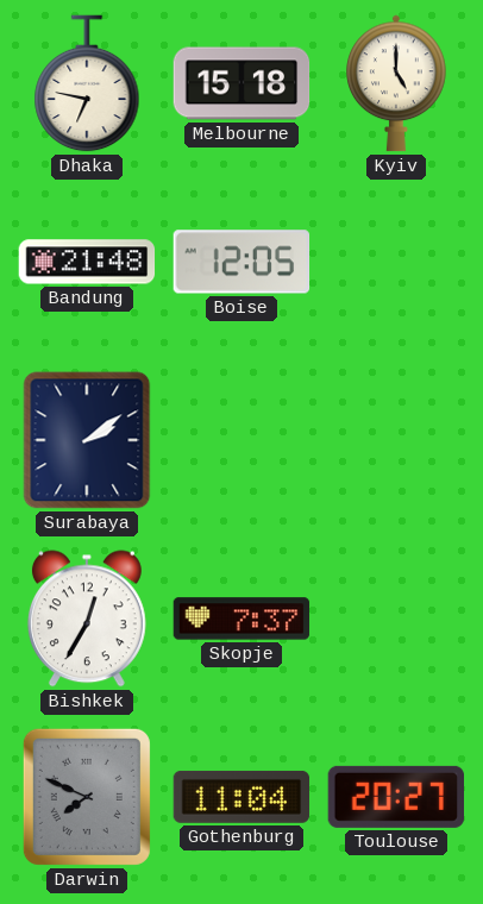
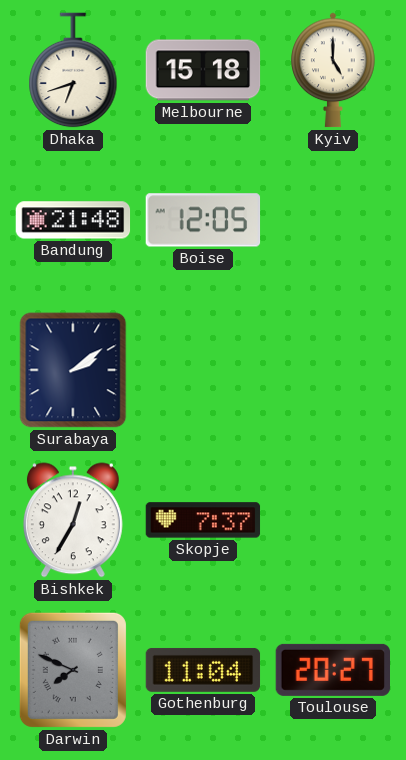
Dhaka: 6:47 -> 6:42
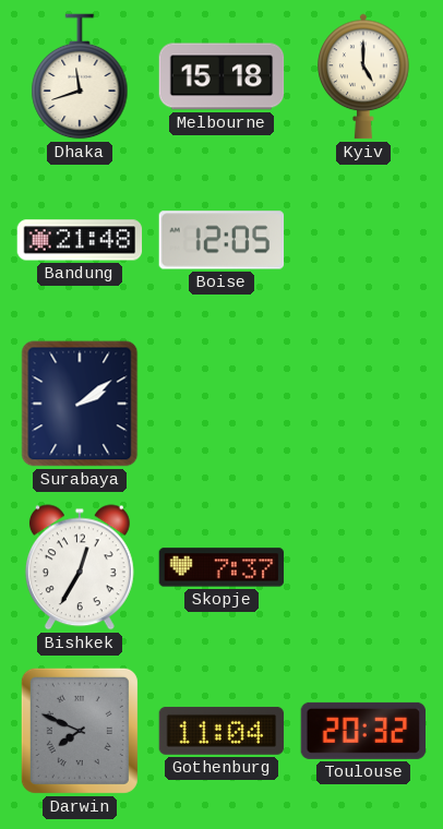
Dhaka: 6:42 -> 11:42
Toulouse: 20:27 -> 20:32
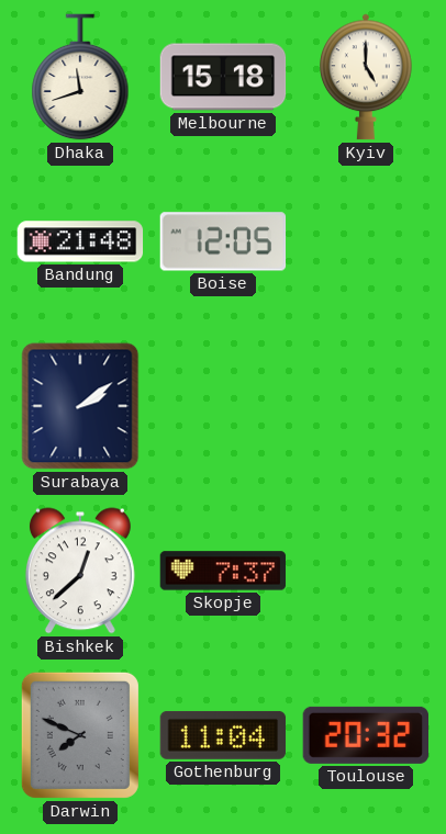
Bishkek: 12:35 -> 12:38
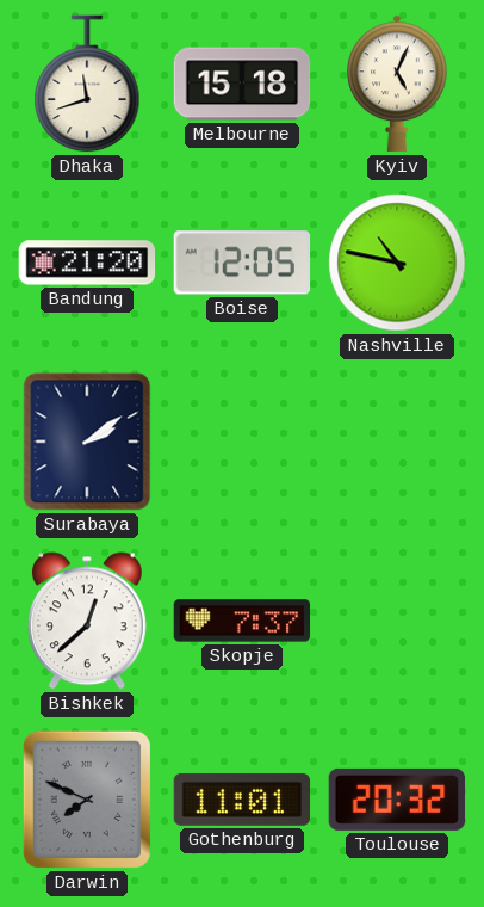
Kyiv: 5:00 -> 5:04
Bandung: 21:48 -> 21:20
Nashville: none -> 10:47
Gothenburg: 11:04 -> 11:01
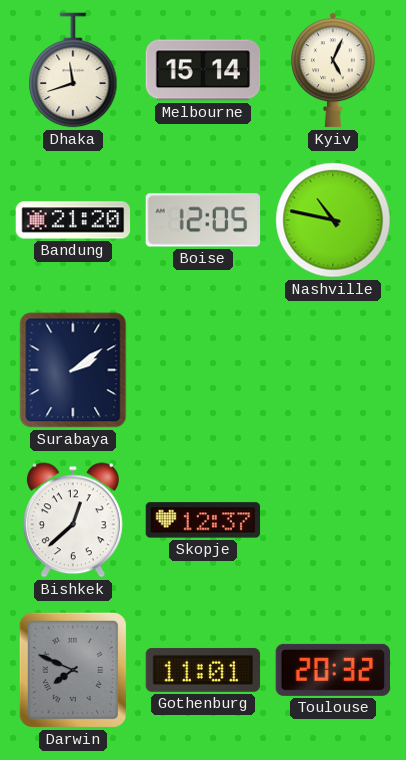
Melbourne: 15:18 -> 15:14
Skopje: 7:37 -> 12:37
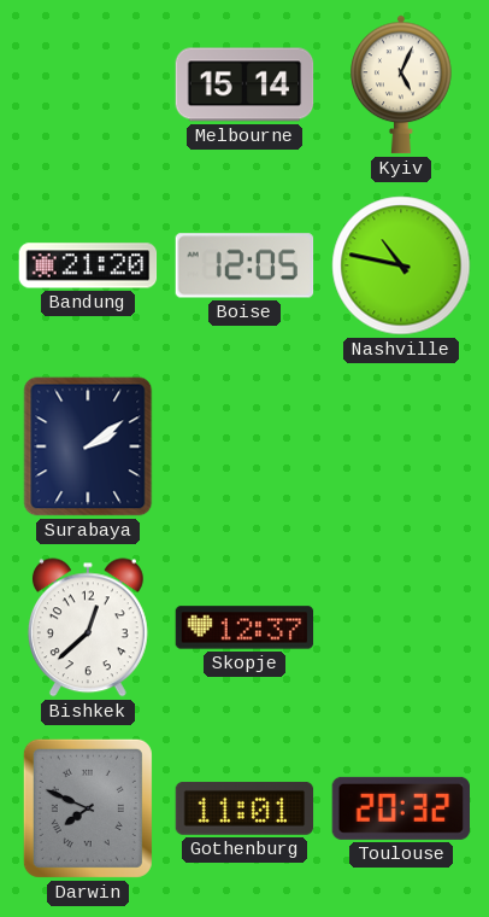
Dhaka: 11:42 -> none
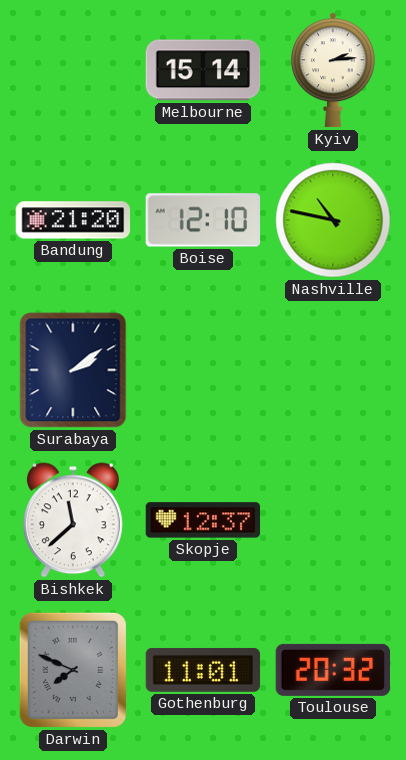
Kyiv: 5:04 -> 2:14
Boise: 12:05 -> 12:10
Bishkek: 12:38 -> 11:38
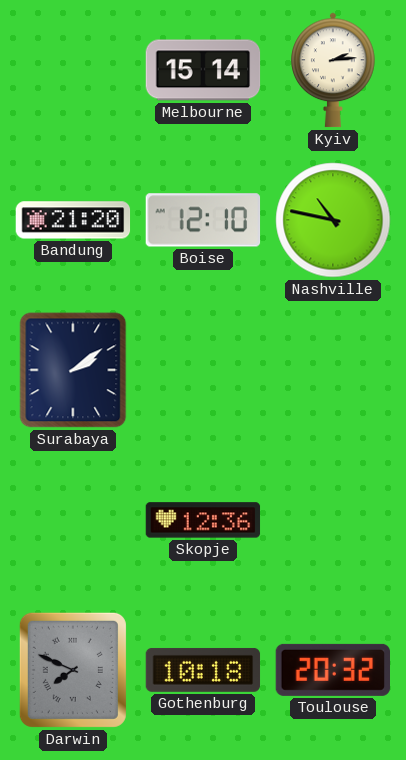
Bishkek: 11:38 -> none
Skopje: 12:37 -> 12:36
Gothenburg: 11:01 -> 10:18
